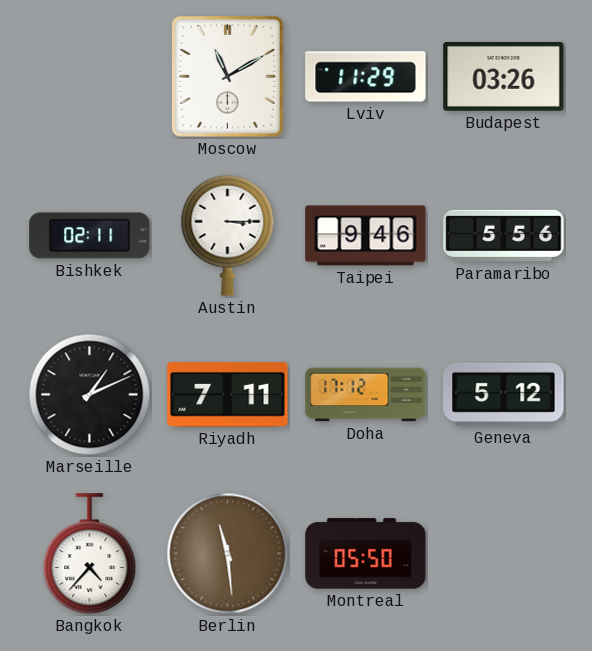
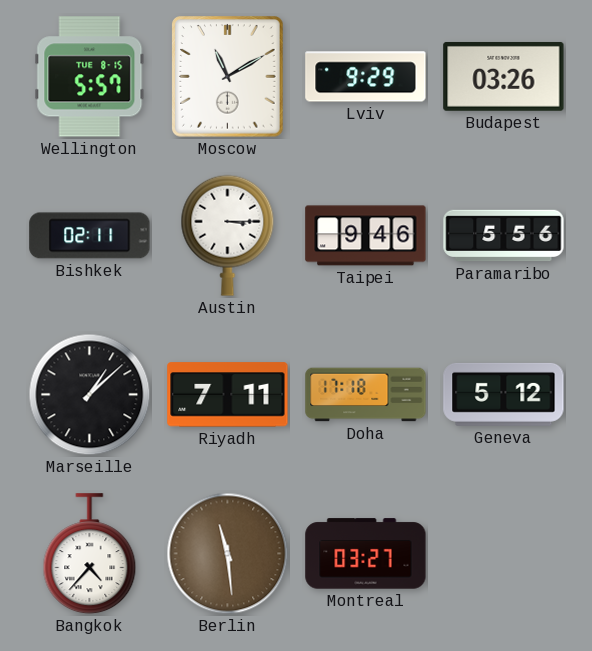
Wellington: none -> 5:57
Lviv: 11:29 -> 9:29
Marseille: 1:11 -> 1:08
Doha: 17:12 -> 17:18
Montreal: 05:50 -> 03:27
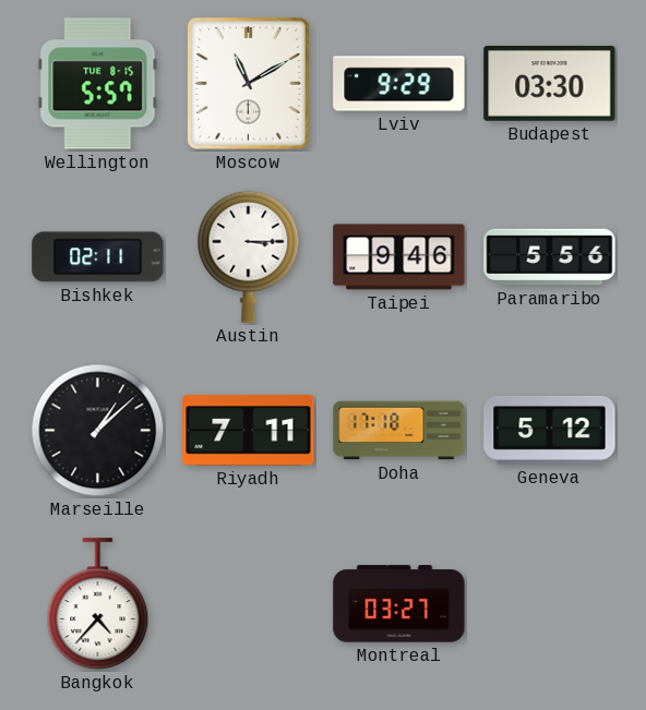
Budapest: 03:26 -> 03:30
Berlin: 11:29 -> none
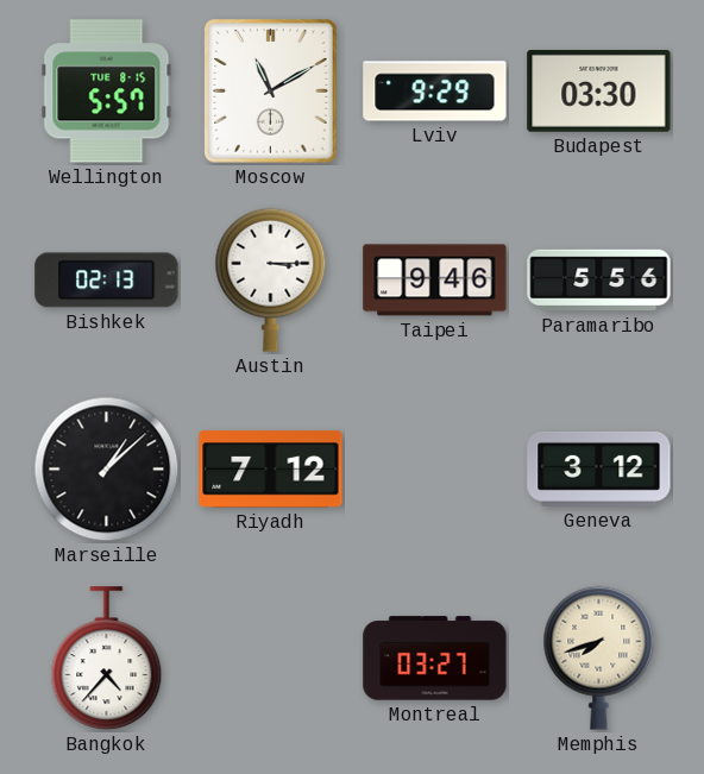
Bishkek: 02:11 -> 02:13
Riyadh: 7:11 -> 7:12
Doha: 17:18 -> none
Geneva: 5:12 -> 3:12
Memphis: none -> 7:42
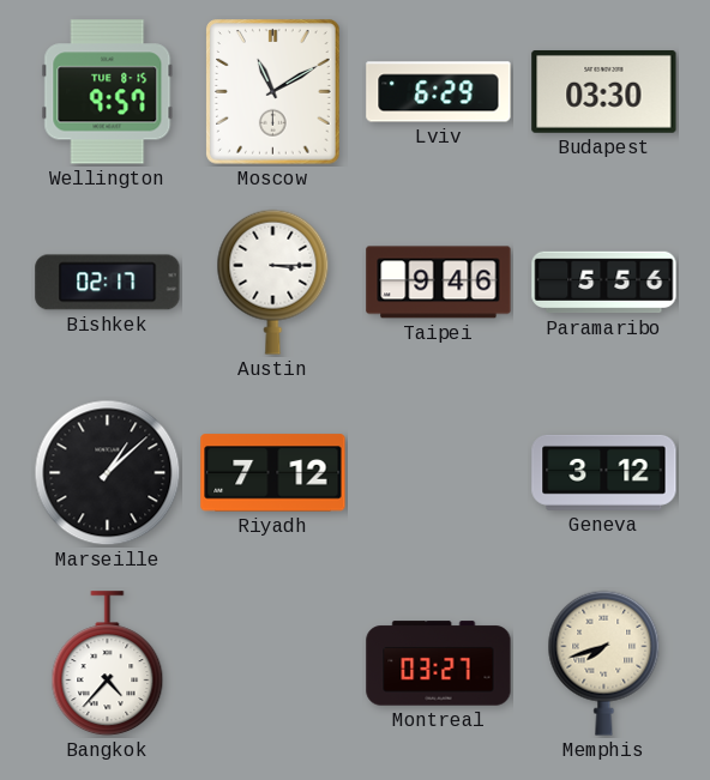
Wellington: 5:57 -> 9:57
Lviv: 9:29 -> 6:29
Bishkek: 02:13 -> 02:17
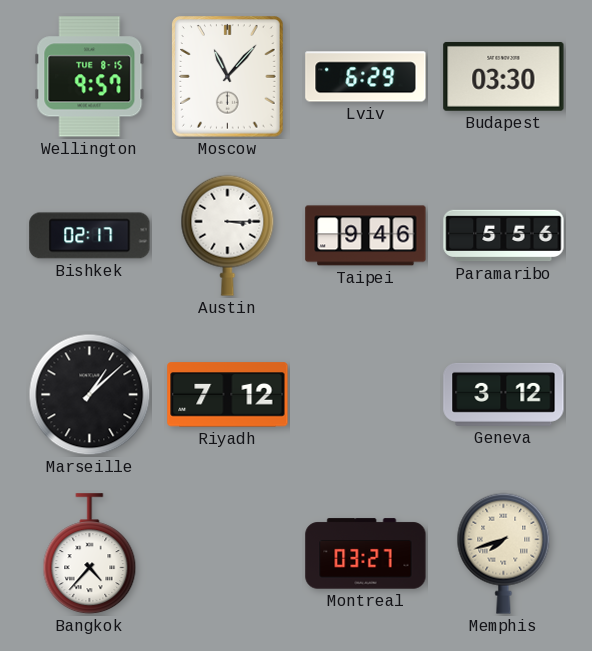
Moscow: 11:10 -> 11:07
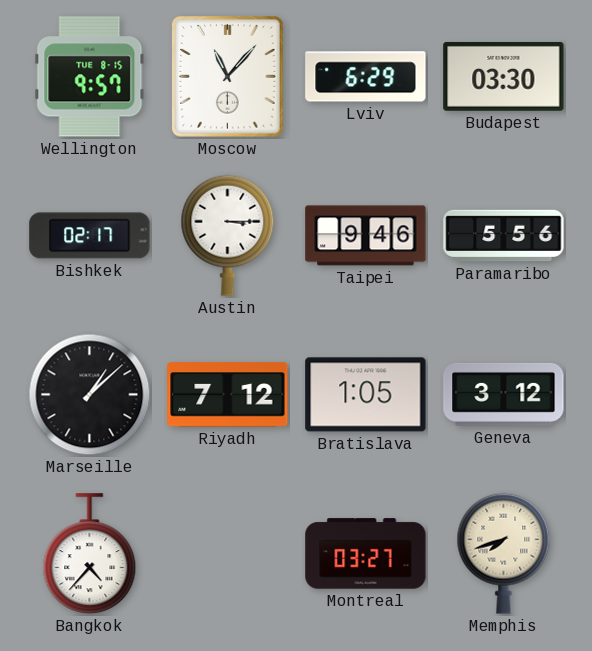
Bratislava: none -> 1:05
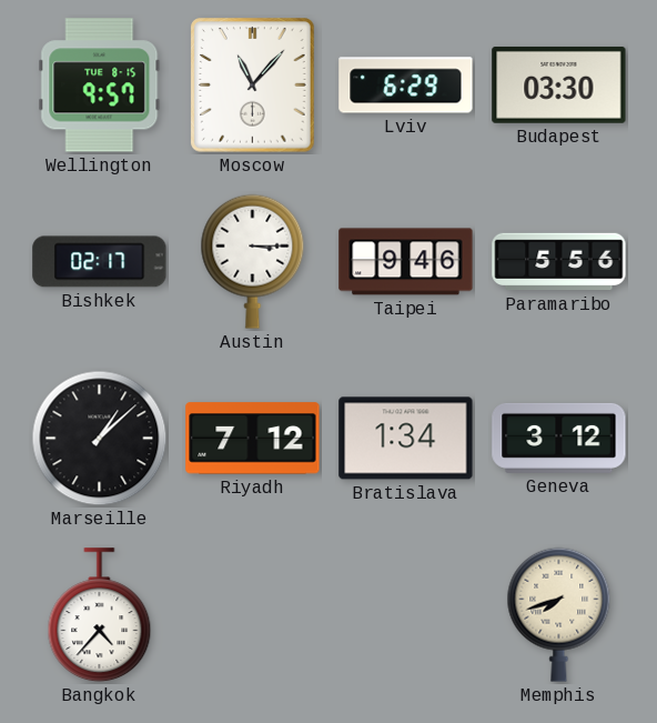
Bratislava: 1:05 -> 1:34
Montreal: 03:27 -> none
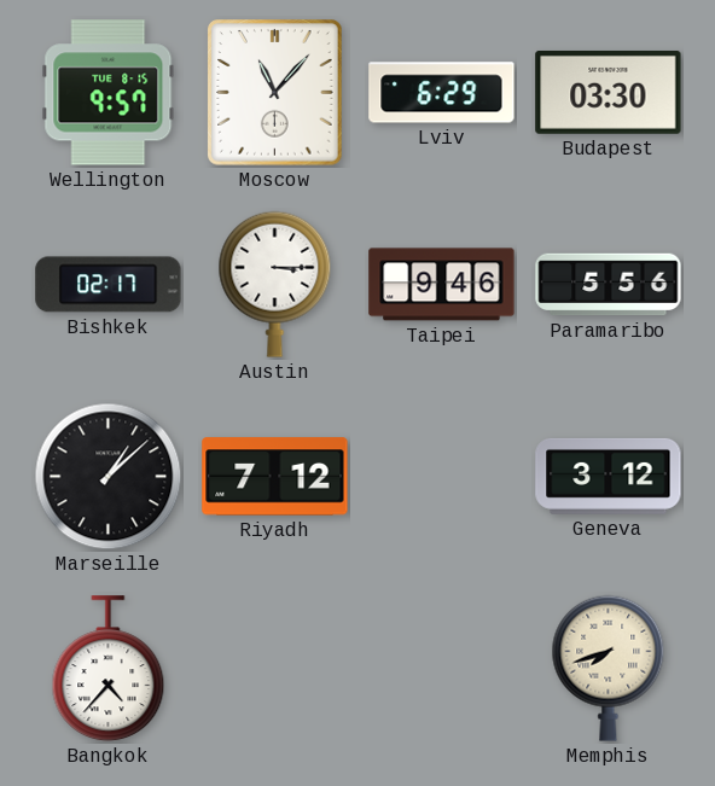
Bratislava: 1:34 -> none
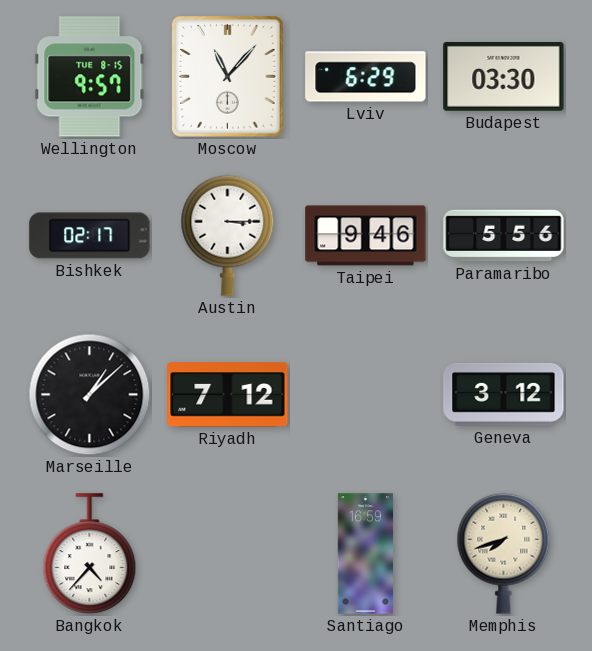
Santiago: none -> 16:59
